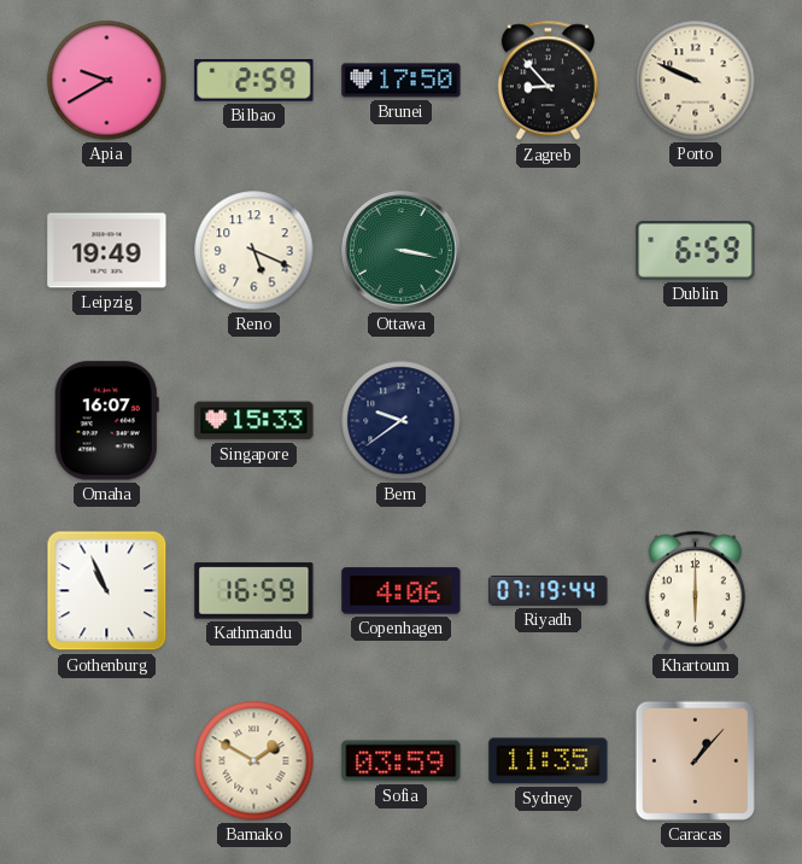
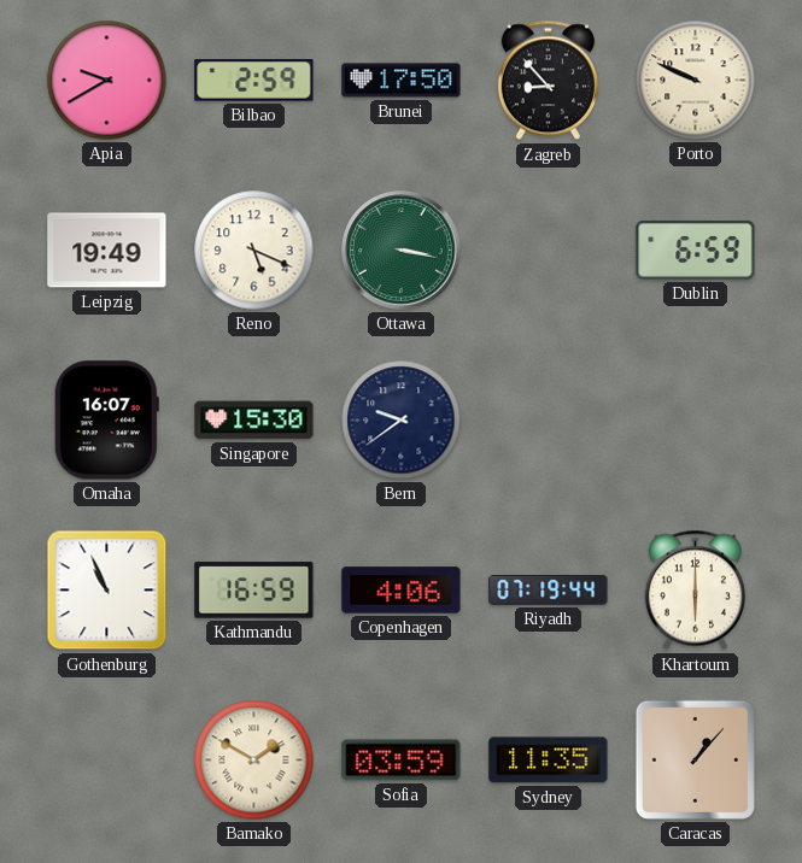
Singapore: 15:33 -> 15:30
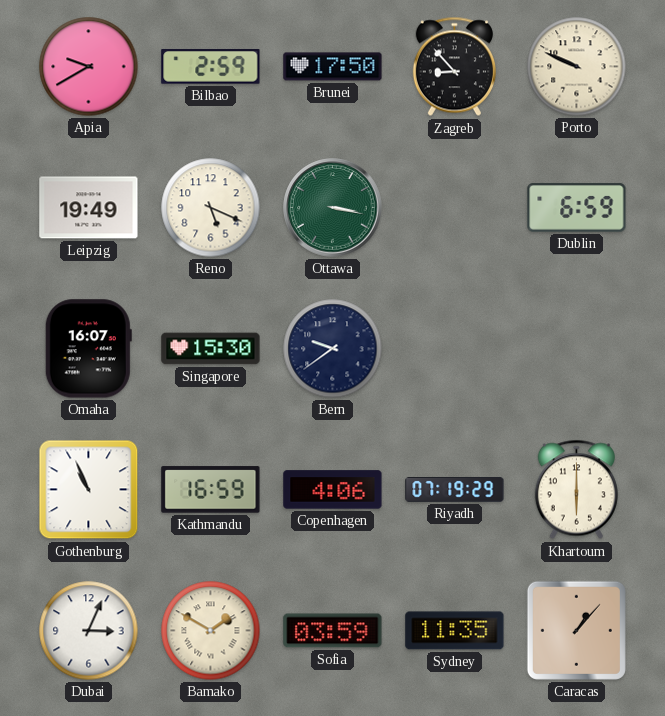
Riyadh: 07:19:44 -> 07:19:29
Dubai: none -> 3:04
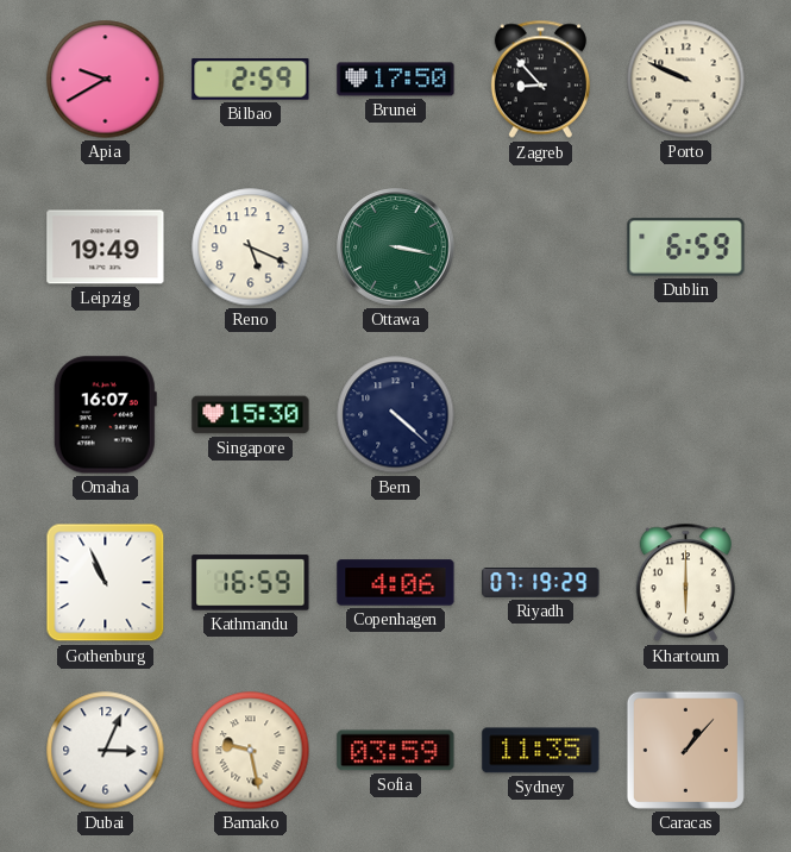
Bern: 9:39 -> 4:22
Bamako: 1:50 -> 9:28
